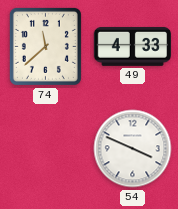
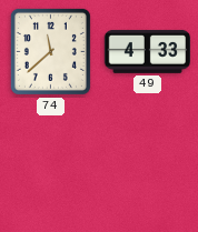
54: 3:49 -> none
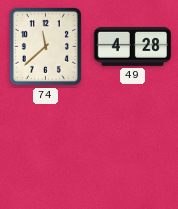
49: 4:33 -> 4:28
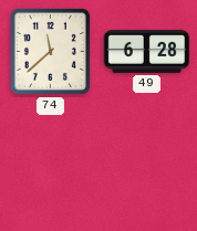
49: 4:28 -> 6:28
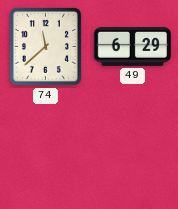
49: 6:28 -> 6:29
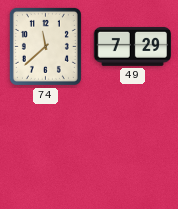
49: 6:29 -> 7:29
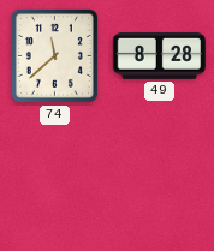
49: 7:29 -> 8:28
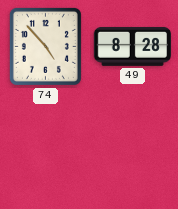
74: 11:38 -> 4:53
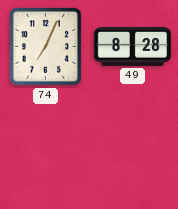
74: 4:53 -> 7:04
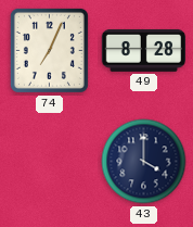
43: none -> 4:00
